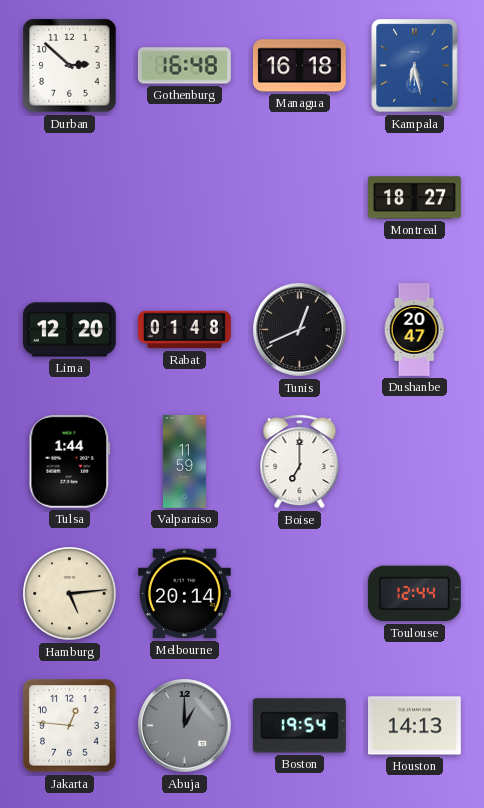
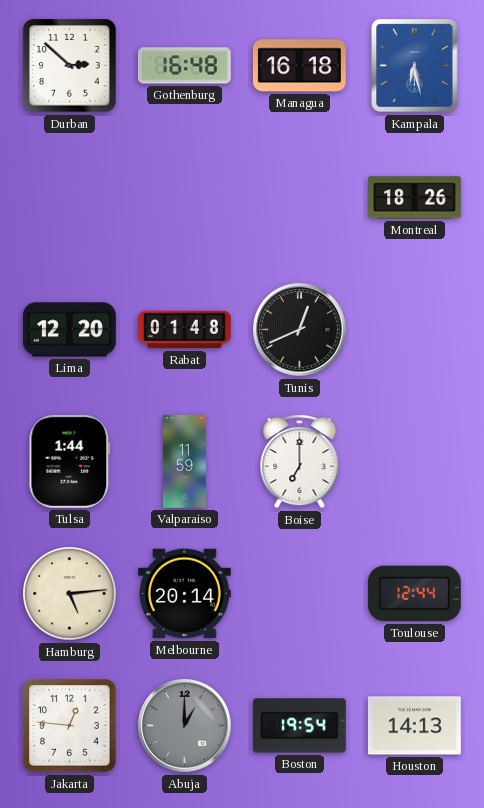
Montreal: 18:27 -> 18:26
Dushanbe: 20:47 -> none
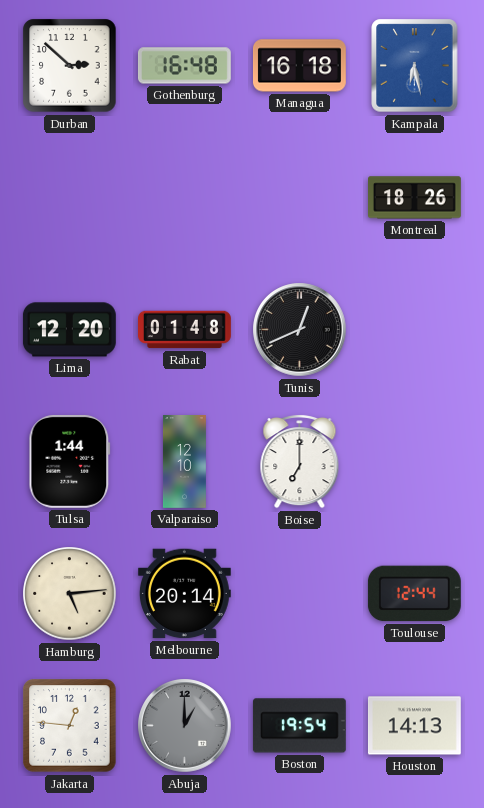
Valparaiso: 11:59 -> 12:10
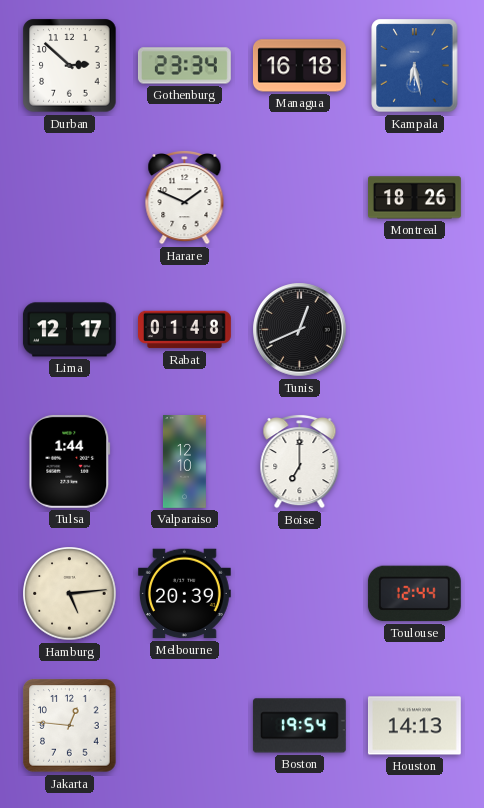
Gothenburg: 16:48 -> 23:34
Harare: none -> 1:49
Lima: 12:20 -> 12:17
Melbourne: 20:14 -> 20:39
Abuja: 1:00 -> none
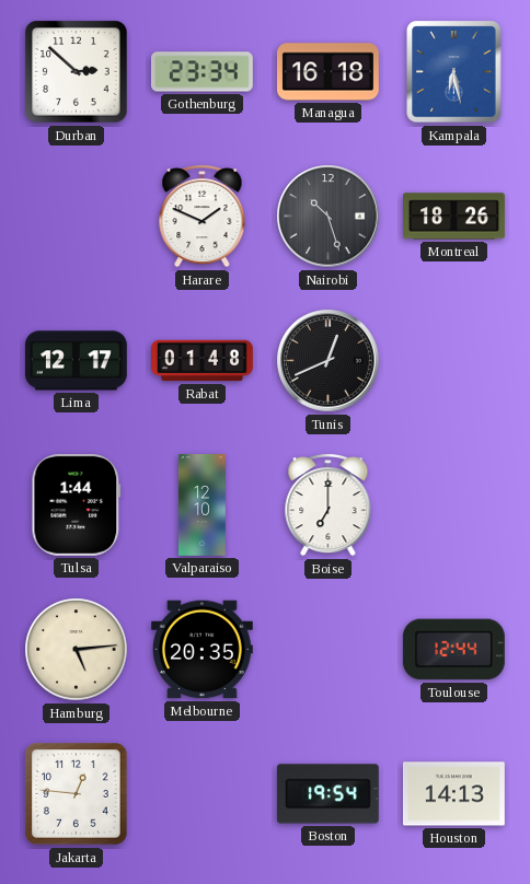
Nairobi: none -> 10:27
Melbourne: 20:39 -> 20:35
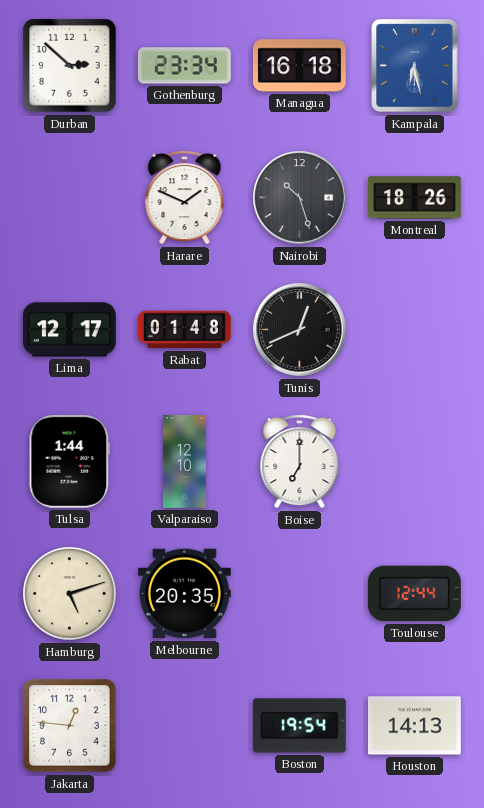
Hamburg: 5:14 -> 5:12
